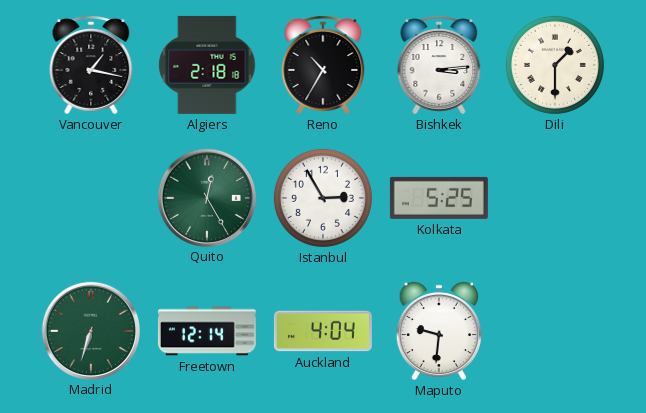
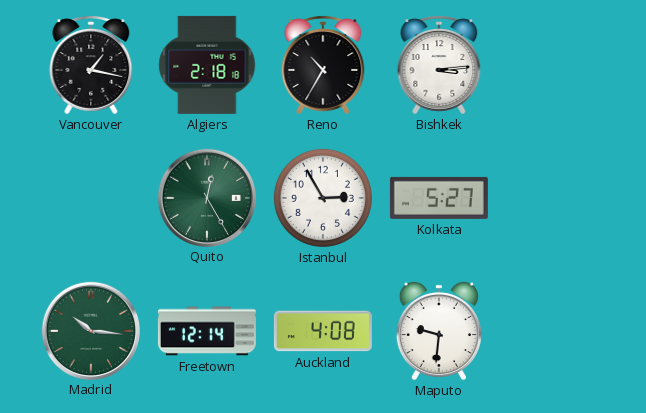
Dili: 1:30 -> none
Kolkata: 5:25 -> 5:27
Madrid: 6:33 -> 10:16
Auckland: 4:04 -> 4:08
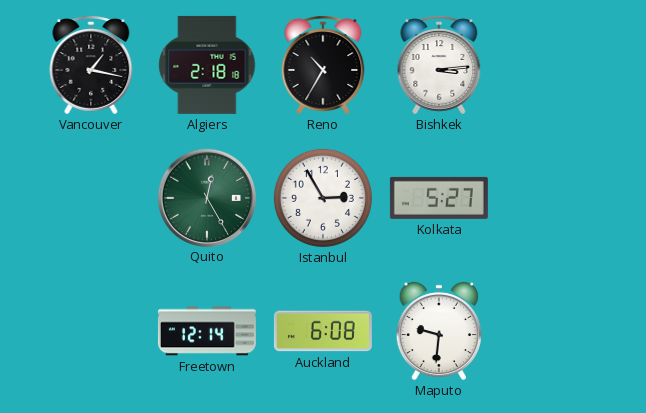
Madrid: 10:16 -> none
Auckland: 4:08 -> 6:08
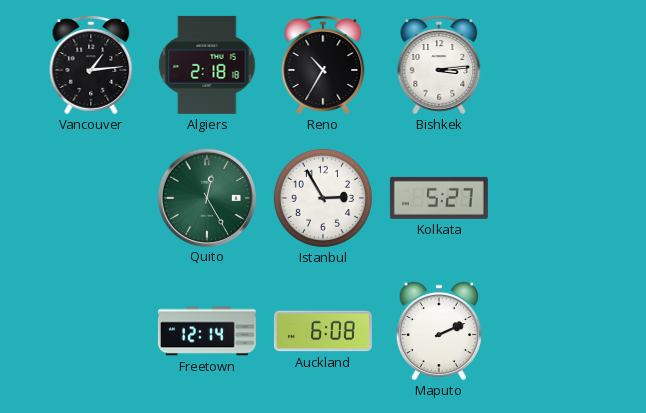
Vancouver: 1:17 -> 1:14
Maputo: 9:31 -> 2:11
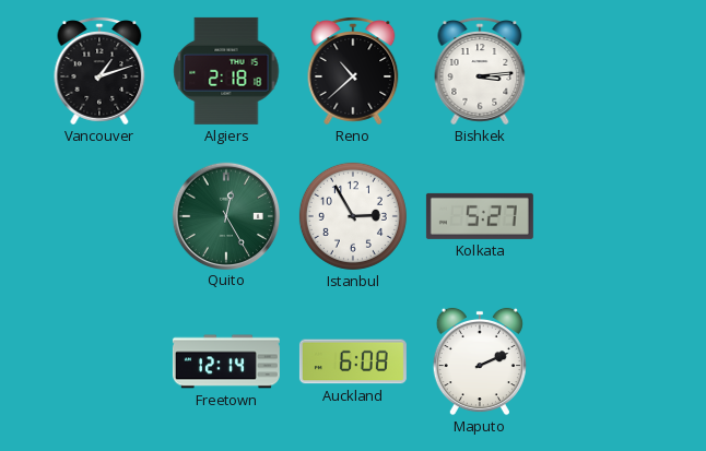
Vancouver: 1:14 -> 1:12
Reno: 10:35 -> 10:38
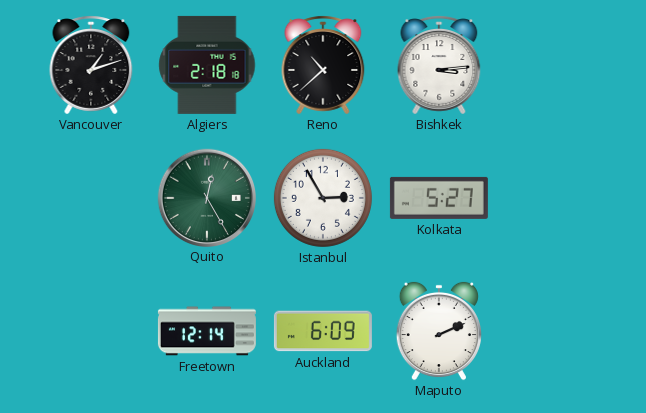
Auckland: 6:08 -> 6:09
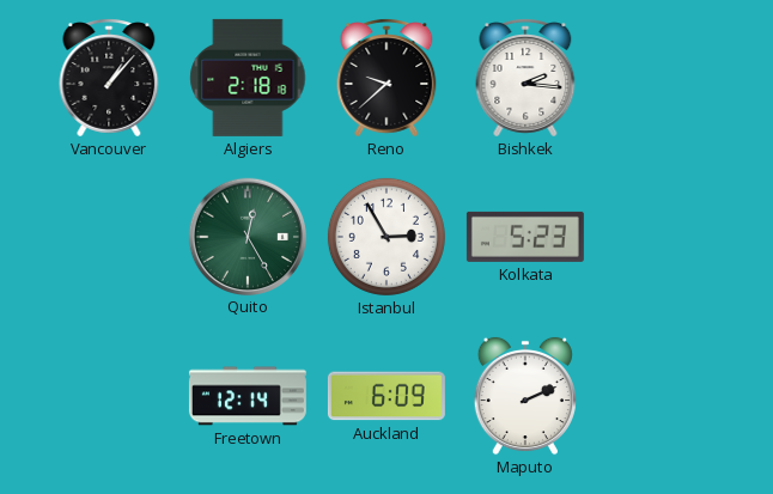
Vancouver: 1:12 -> 1:07
Reno: 10:38 -> 9:38
Bishkek: 3:14 -> 2:16
Kolkata: 5:27 -> 5:23
